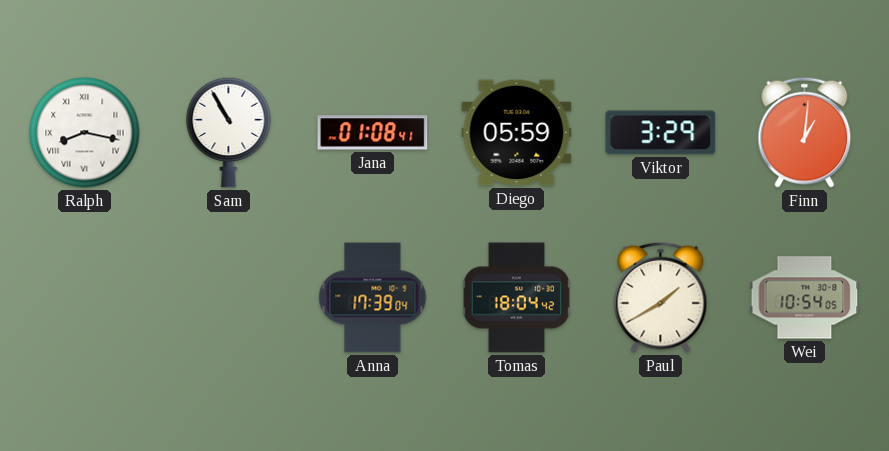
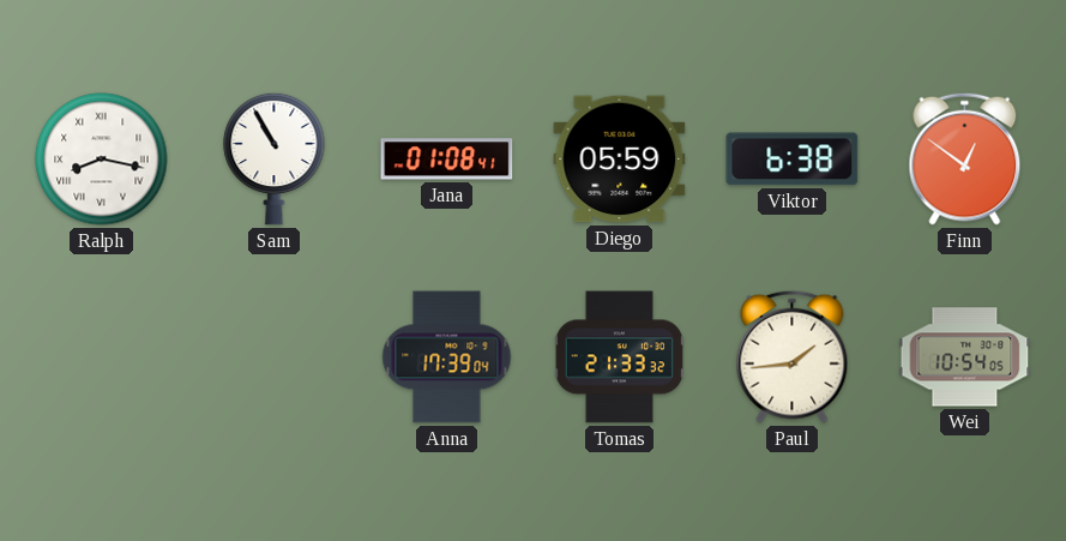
Viktor: 3:29 -> 6:38
Finn: 1:01 -> 12:51
Tomas: 18:04 -> 21:33
Paul: 1:40 -> 1:44
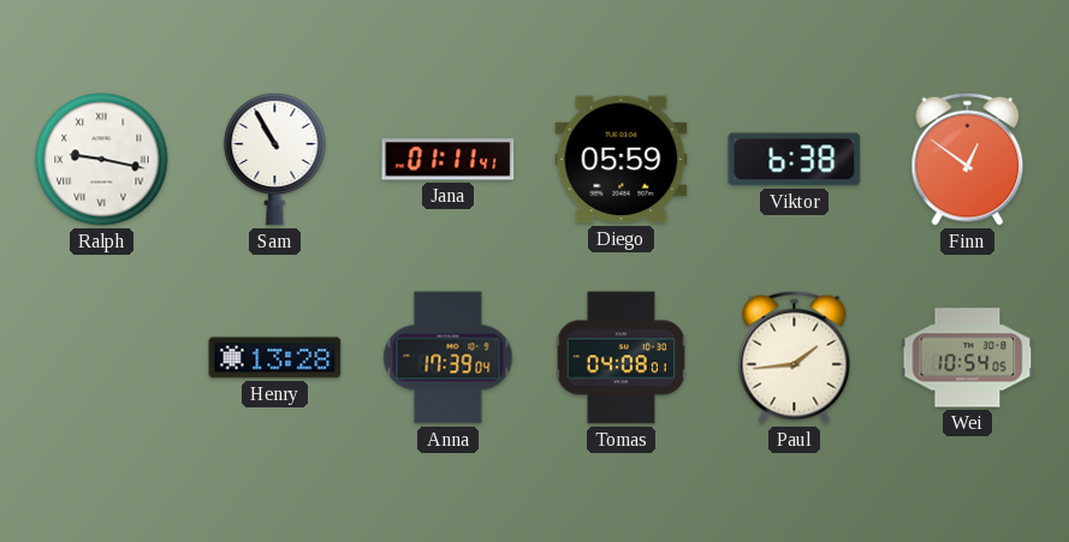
Ralph: 8:17 -> 9:17
Jana: 01:08 -> 01:11
Henry: none -> 13:28
Tomas: 21:33 -> 04:08
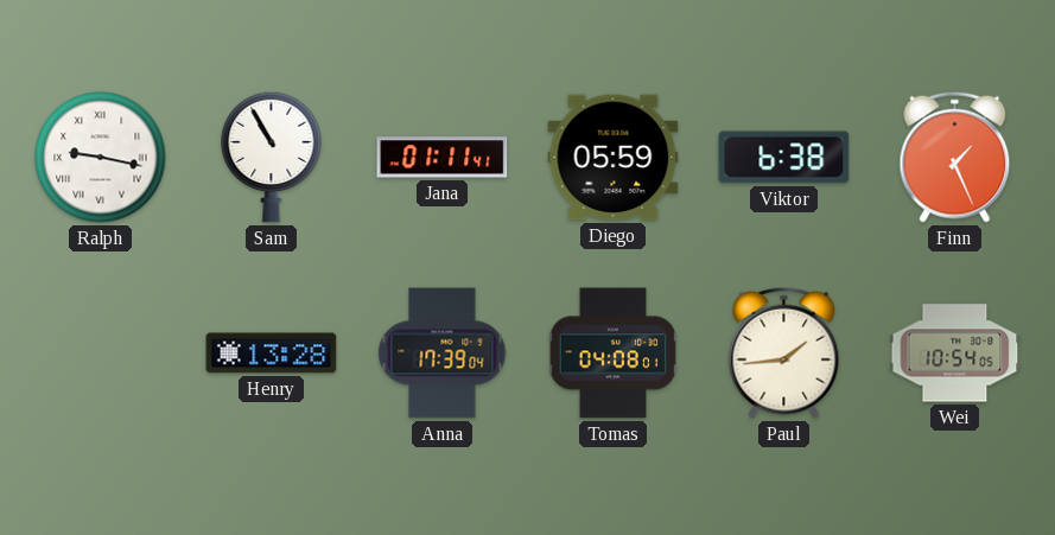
Finn: 12:51 -> 1:26
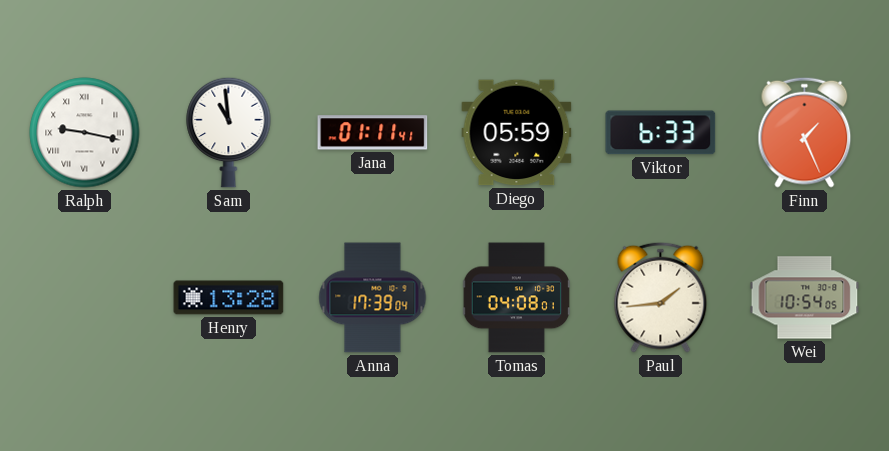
Sam: 10:55 -> 10:59
Viktor: 6:38 -> 6:33
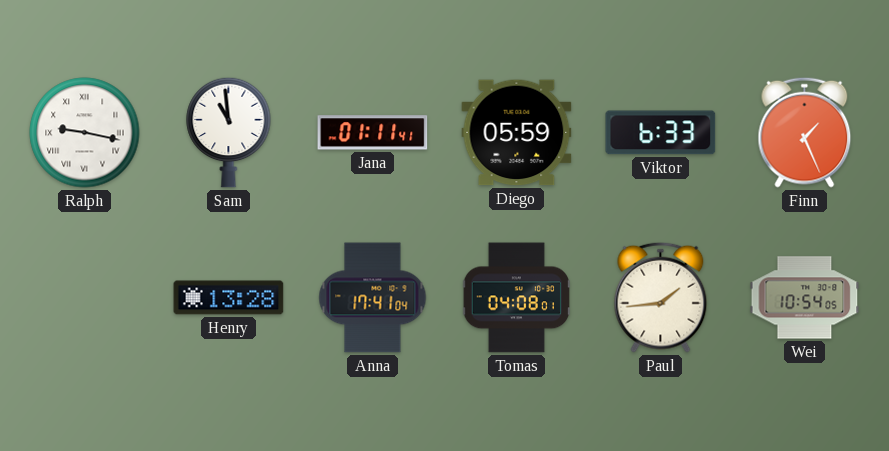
Anna: 17:39 -> 17:41
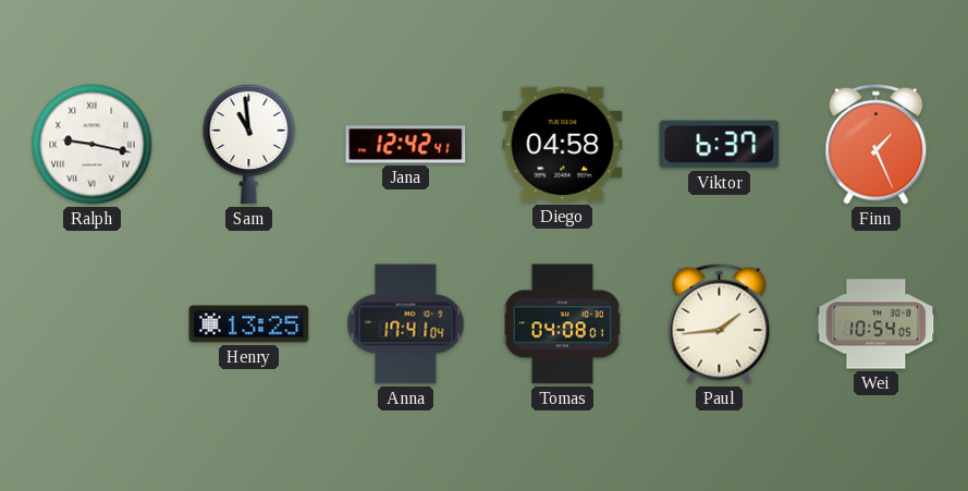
Jana: 01:11 -> 12:42
Diego: 05:59 -> 04:58
Viktor: 6:33 -> 6:37
Henry: 13:28 -> 13:25
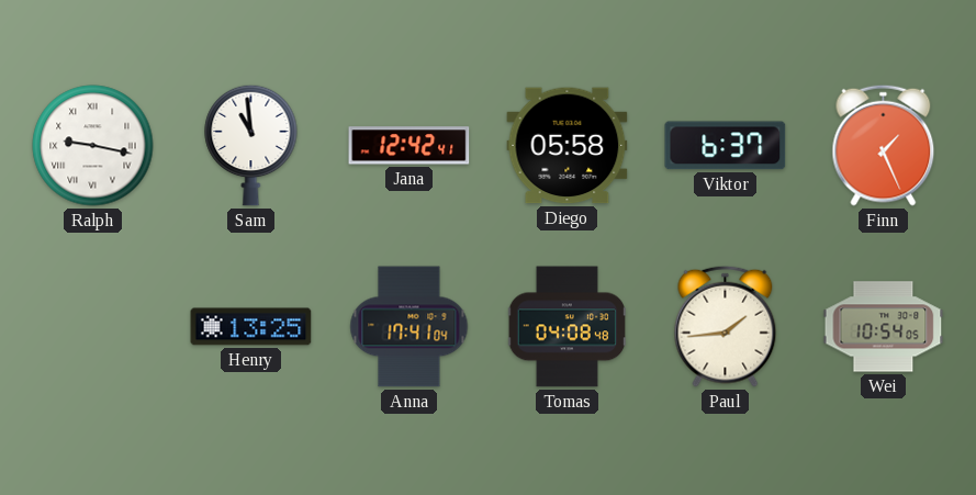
Diego: 04:58 -> 05:58
Tomas: 04:08:01 -> 04:08:48
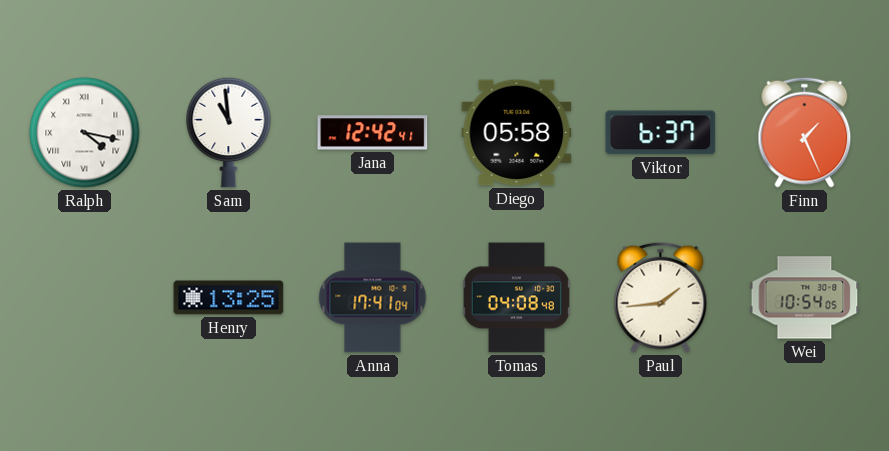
Ralph: 9:17 -> 4:17
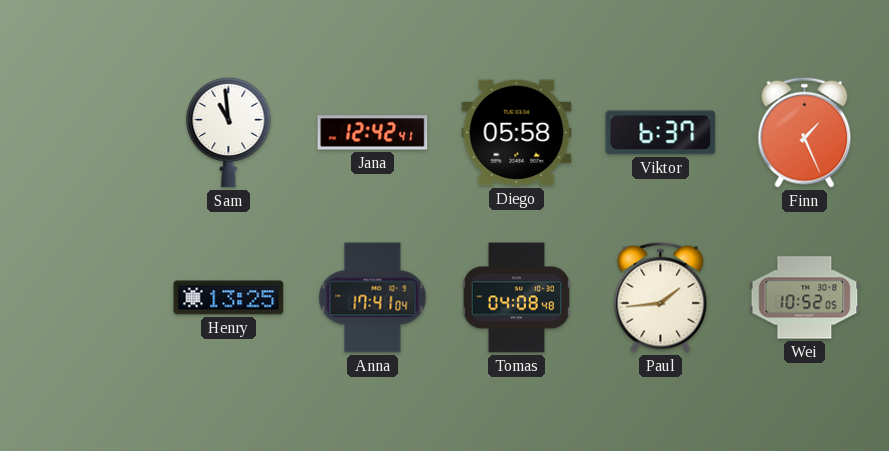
Ralph: 4:17 -> none
Wei: 10:54 -> 10:52
